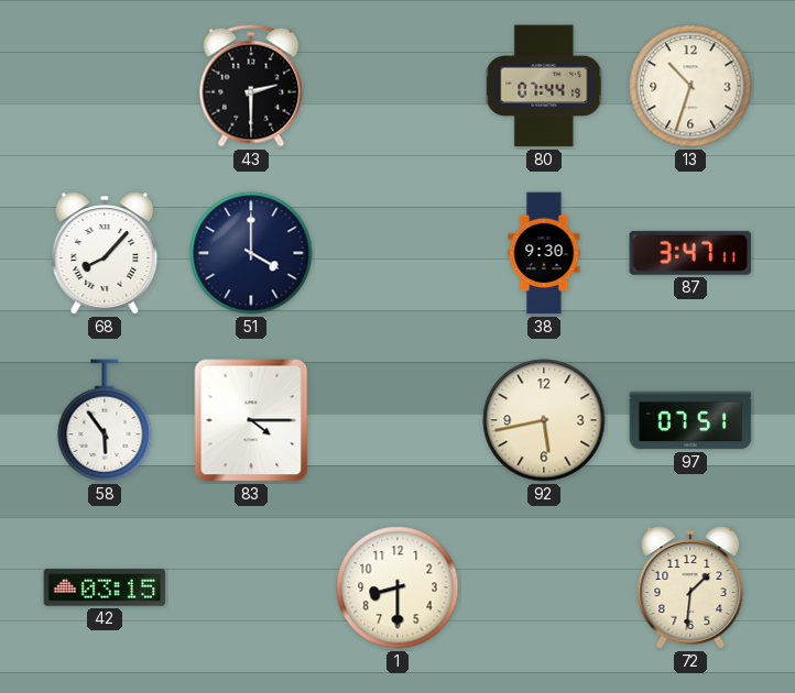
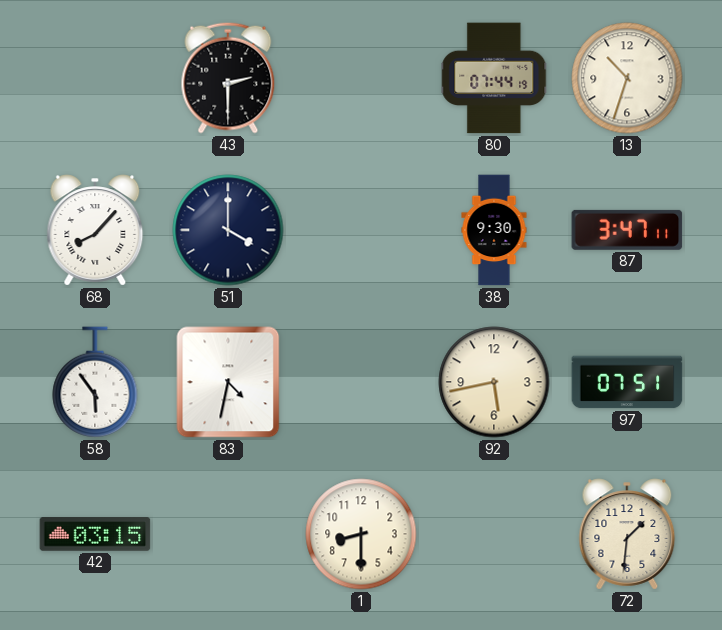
83: 4:15 -> 4:32
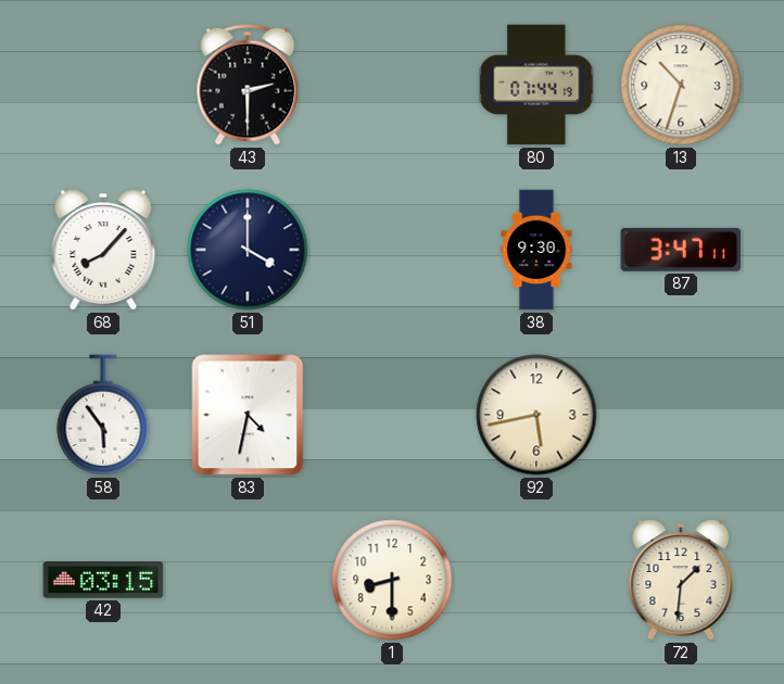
97: 07:51 -> none
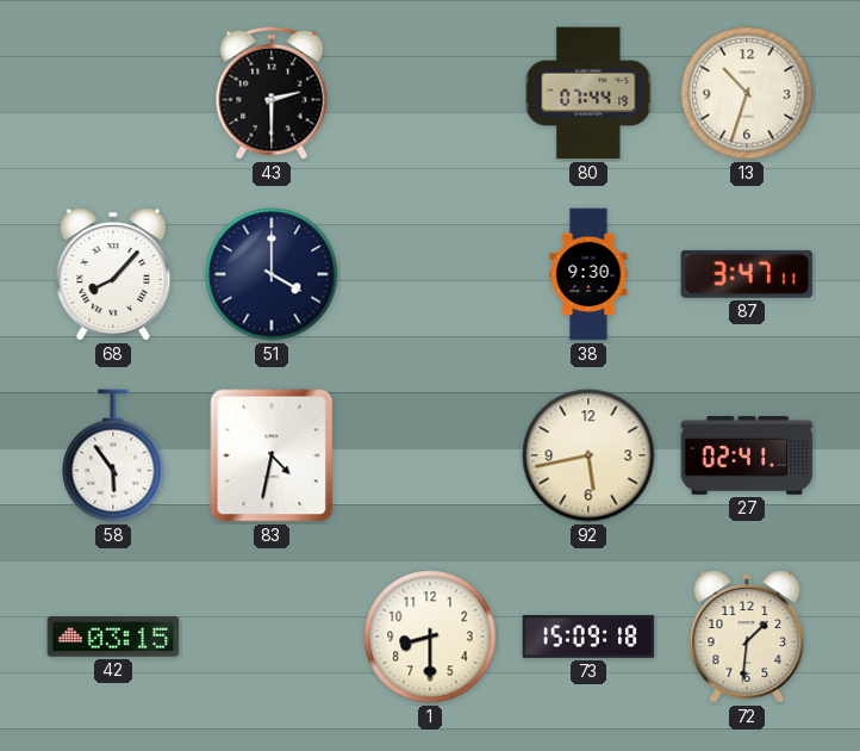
27: none -> 02:41
73: none -> 15:09
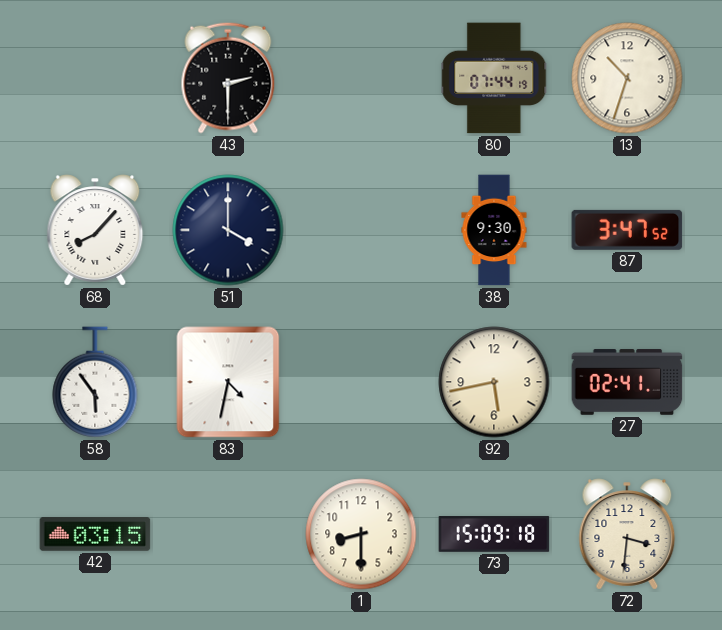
87: 3:47:11 -> 3:47:52
72: 1:31 -> 3:31
